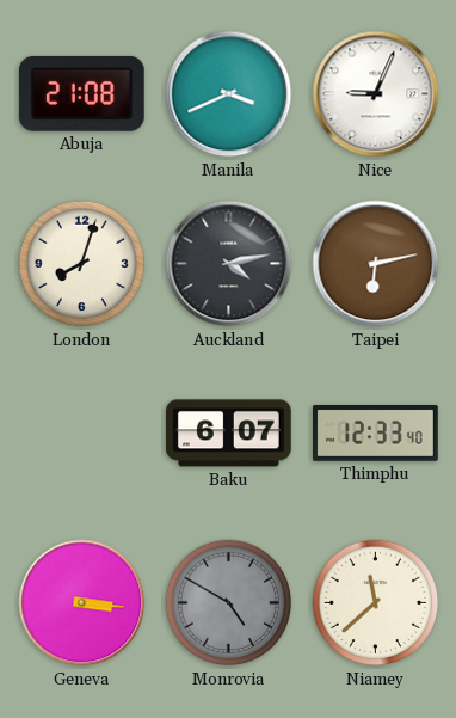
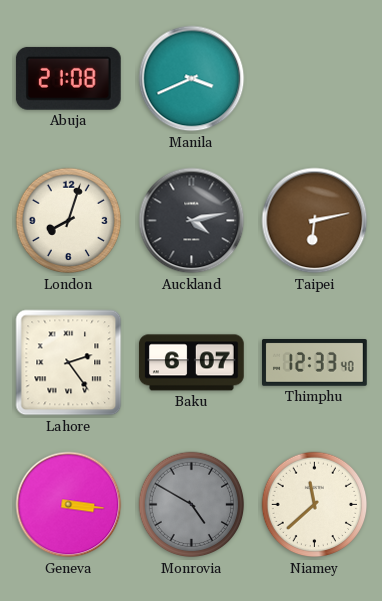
Nice: 9:04 -> none
Lahore: none -> 2:24
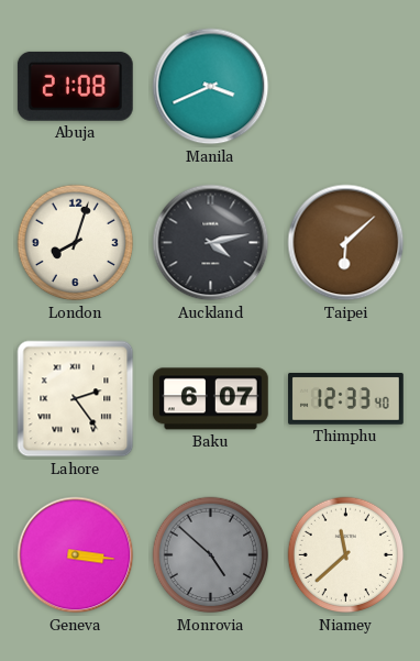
Taipei: 6:13 -> 6:08
Monrovia: 4:50 -> 4:52
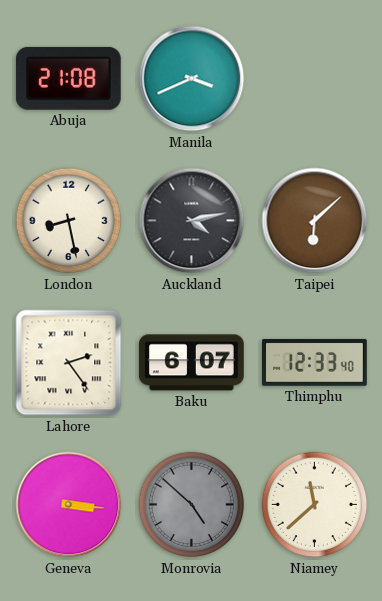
London: 8:03 -> 8:28
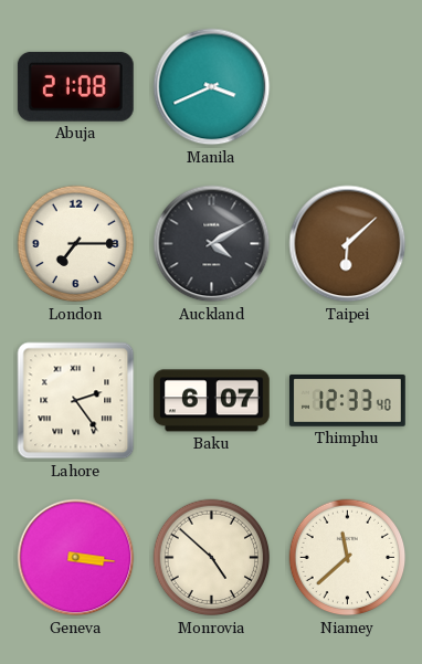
London: 8:28 -> 7:15
Auckland: 4:13 -> 4:10
Monrovia dial: grey -> cream
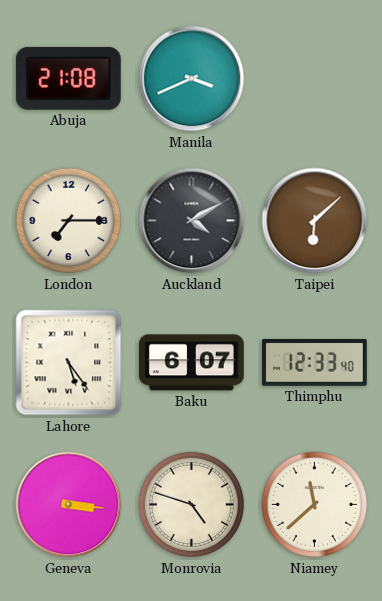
Lahore: 2:24 -> 5:24
Monrovia: 4:52 -> 4:48
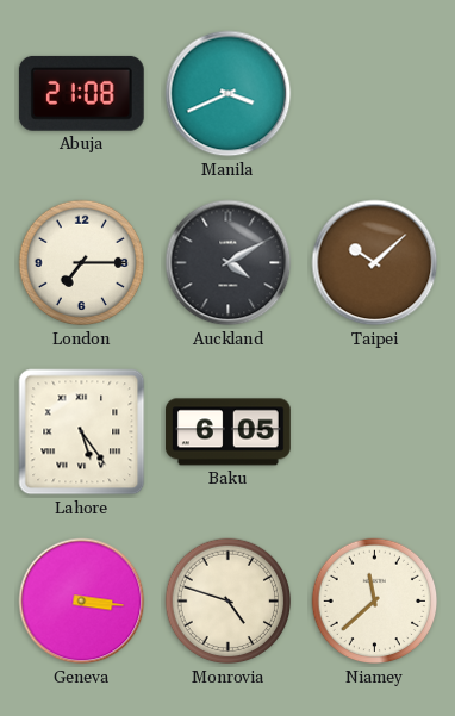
Taipei: 6:08 -> 10:08
Baku: 6:07 -> 6:05
Thimphu: 12:33 -> none
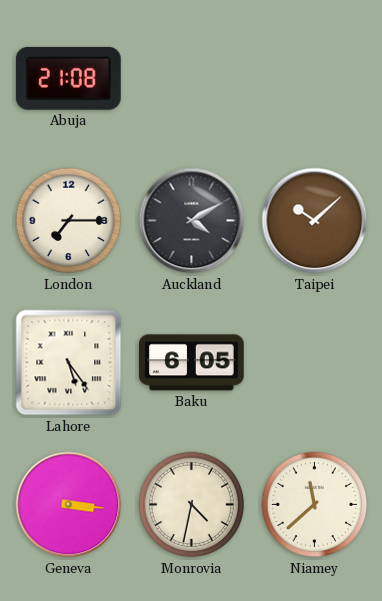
Manila: 3:41 -> none
Monrovia: 4:48 -> 4:32
